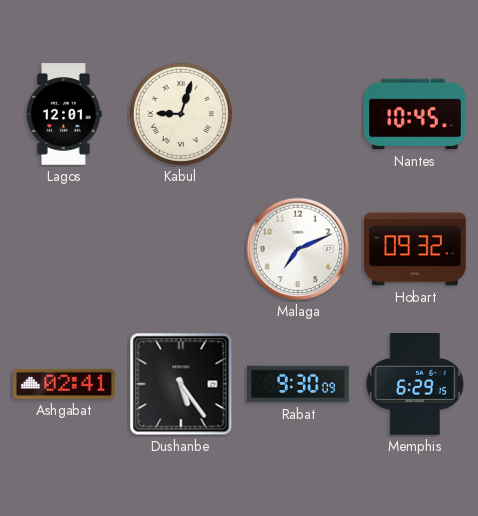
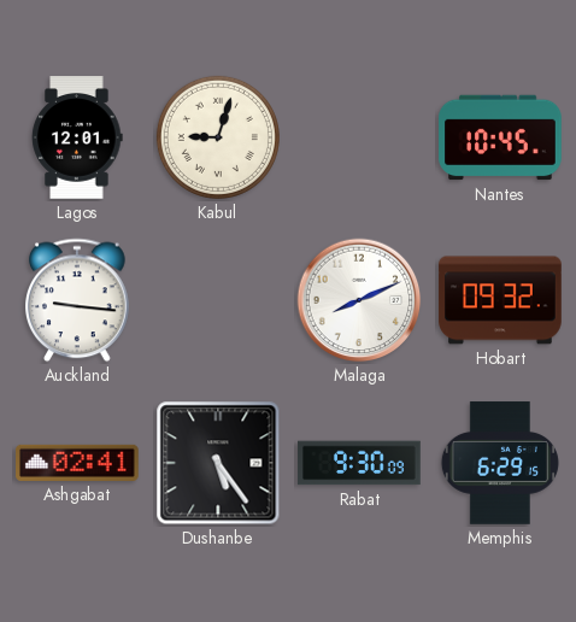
Auckland: none -> 9:16
Malaga: 7:11 -> 8:11
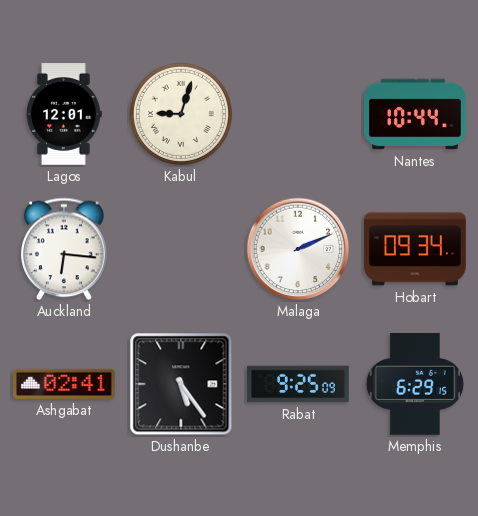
Nantes: 10:45 -> 10:44
Auckland: 9:16 -> 6:16
Malaga: 8:11 -> 2:11
Hobart: 09:32 -> 09:34
Rabat: 9:30 -> 9:25
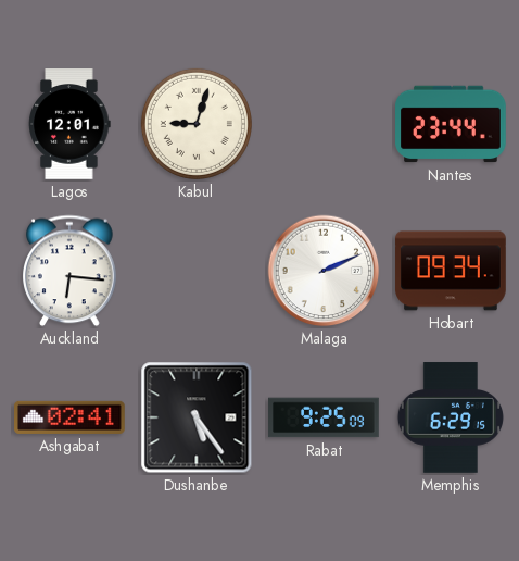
Nantes: 10:44 -> 23:44
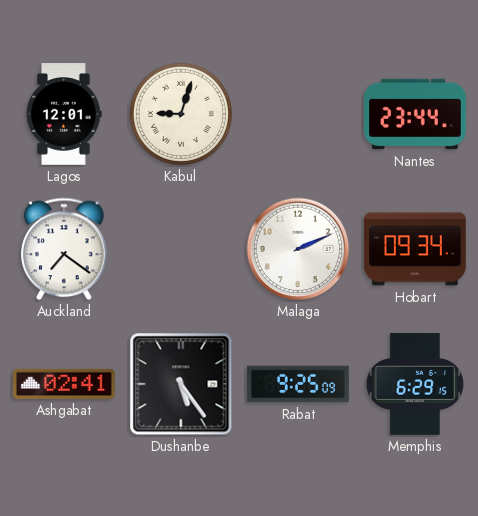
Auckland: 6:16 -> 7:21
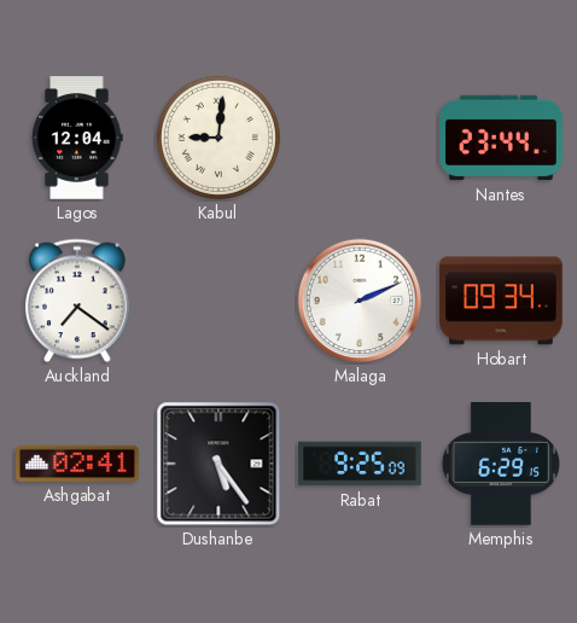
Lagos: 12:01 -> 12:04
Kabul: 9:03 -> 9:01
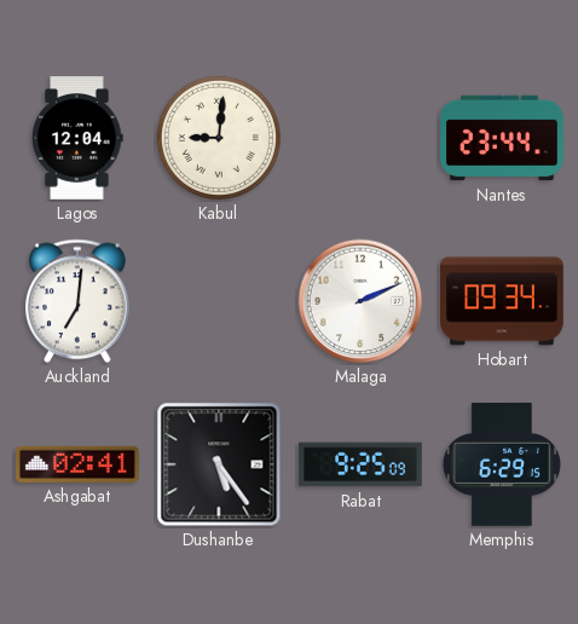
Auckland: 7:21 -> 7:01
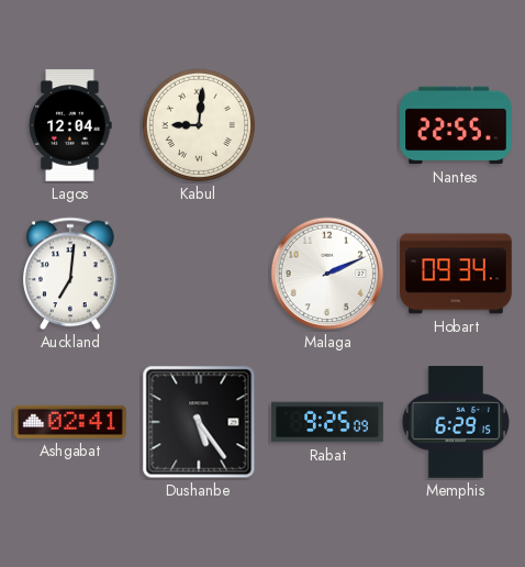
Nantes: 23:44 -> 22:55
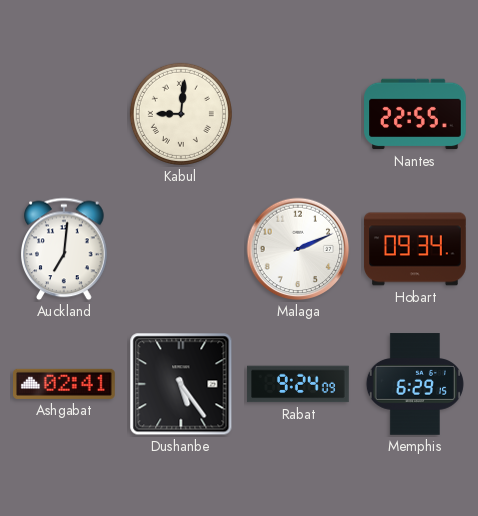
Lagos: 12:04 -> none
Rabat: 9:25 -> 9:24
